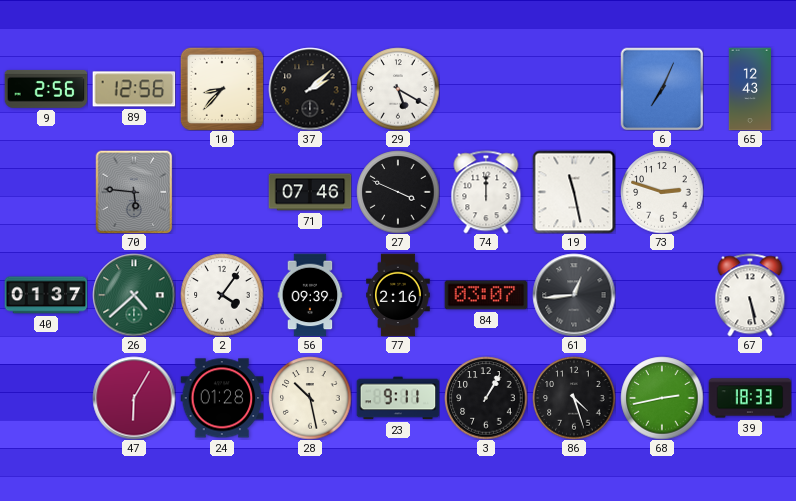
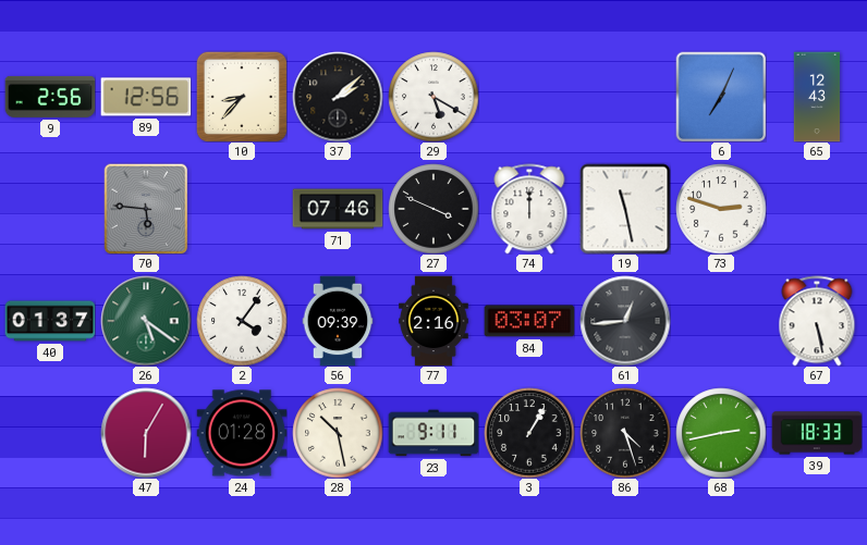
26: 4:38 -> 5:21
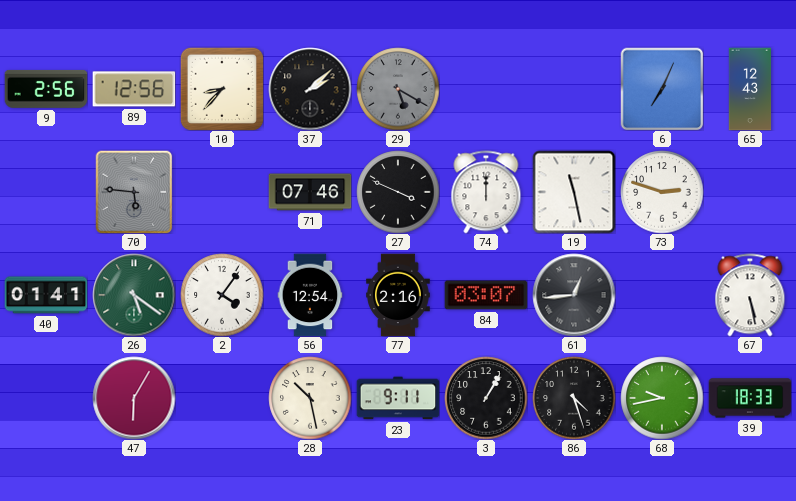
29 dial: white -> grey
40: 01:37 -> 01:41
56: 09:39 -> 12:54
24: 01:28 -> none
68: 2:43 -> 9:43
